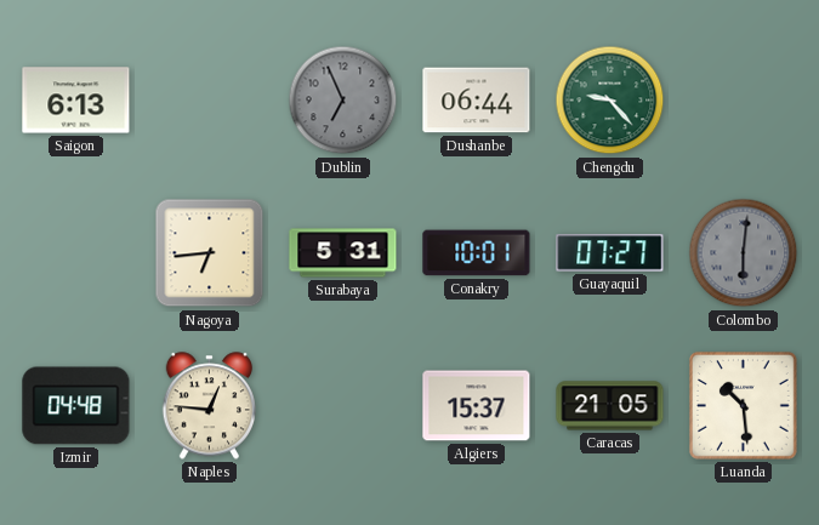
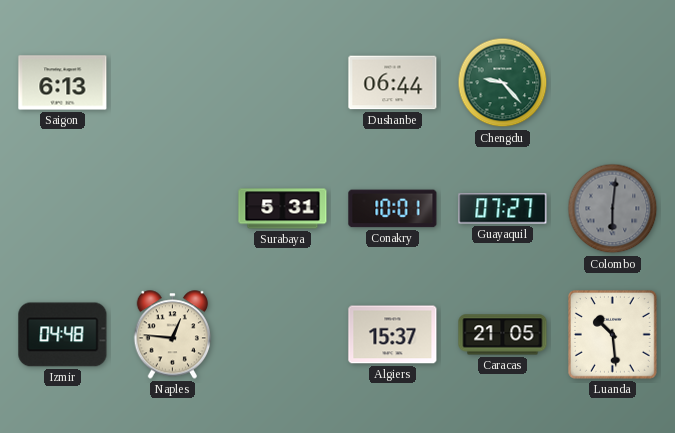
Dublin: 6:56 -> none
Nagoya: 6:44 -> none
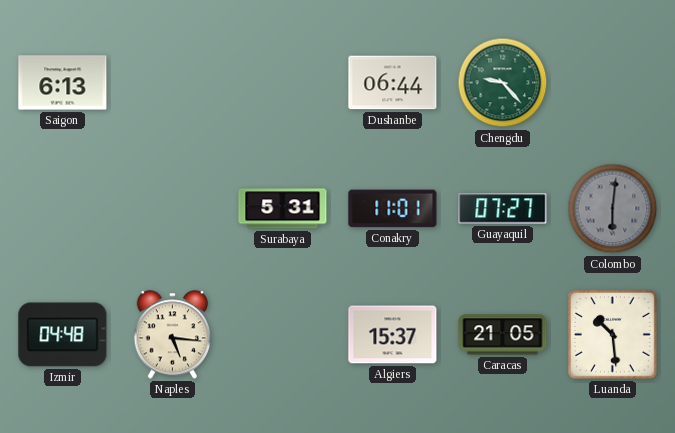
Conakry: 10:01 -> 11:01
Naples: 12:46 -> 5:16
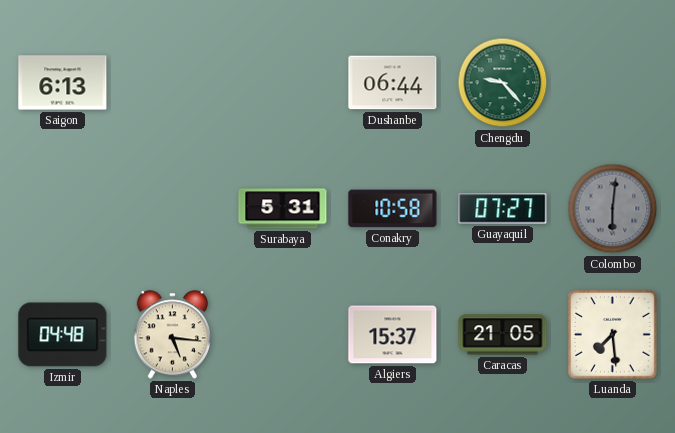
Conakry: 11:01 -> 10:58
Luanda: 10:29 -> 7:29
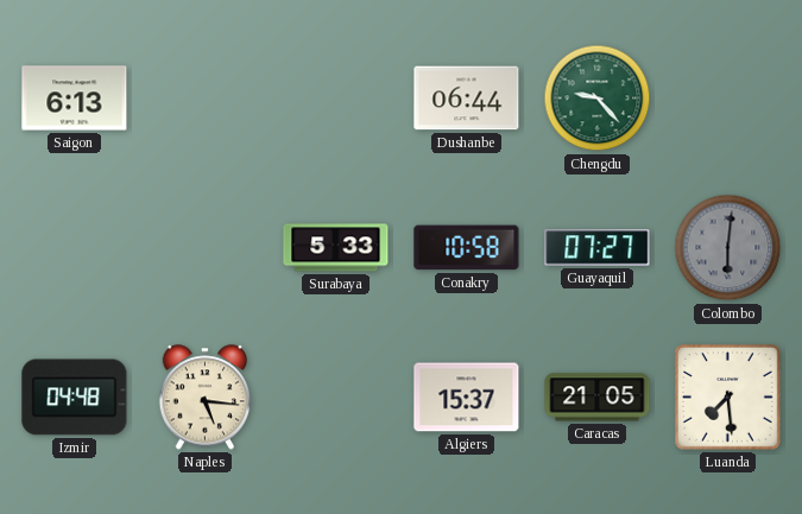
Surabaya: 5:31 -> 5:33
